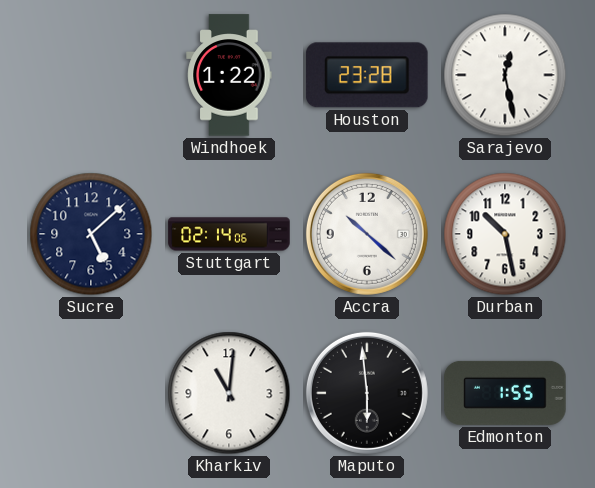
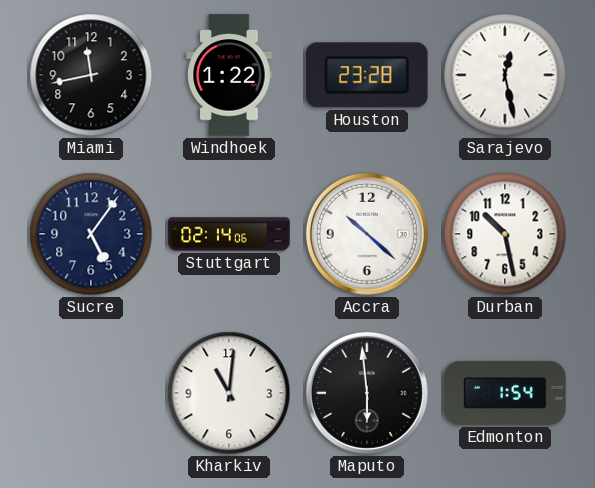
Miami: none -> 11:43
Sucre: 5:08 -> 5:06
Edmonton: 1:55 -> 1:54
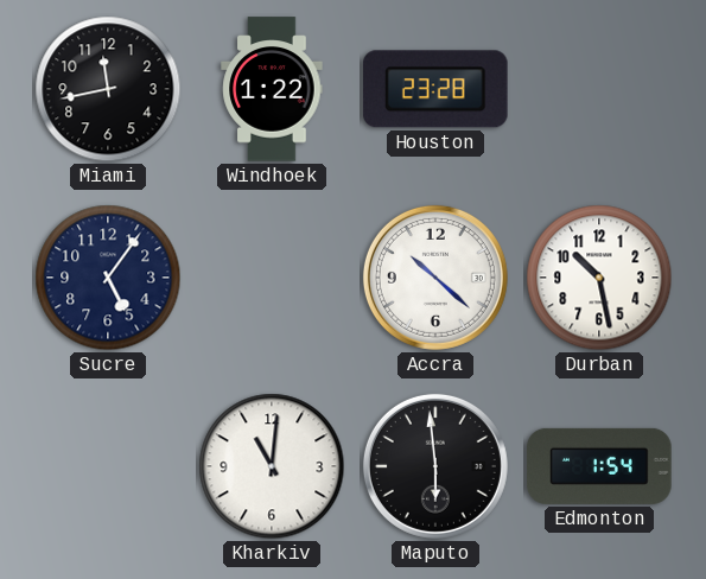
Sarajevo: 12:28 -> none
Stuttgart: 02:14 -> none
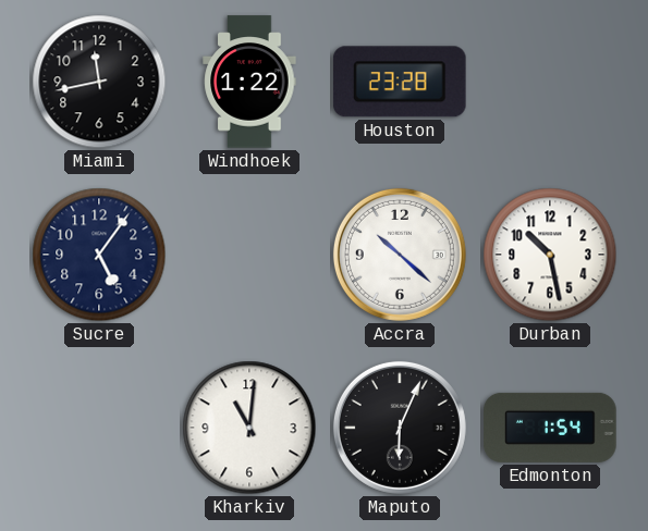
Maputo: 5:59 -> 6:04
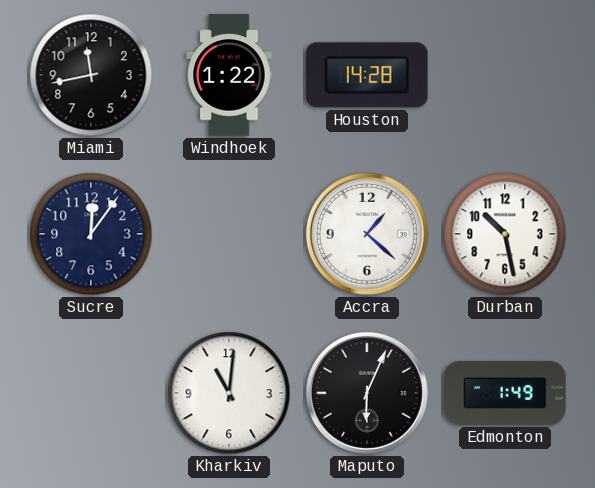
Houston: 23:28 -> 14:28
Sucre: 5:06 -> 12:06
Accra: 10:22 -> 1:22
Edmonton: 1:54 -> 1:49
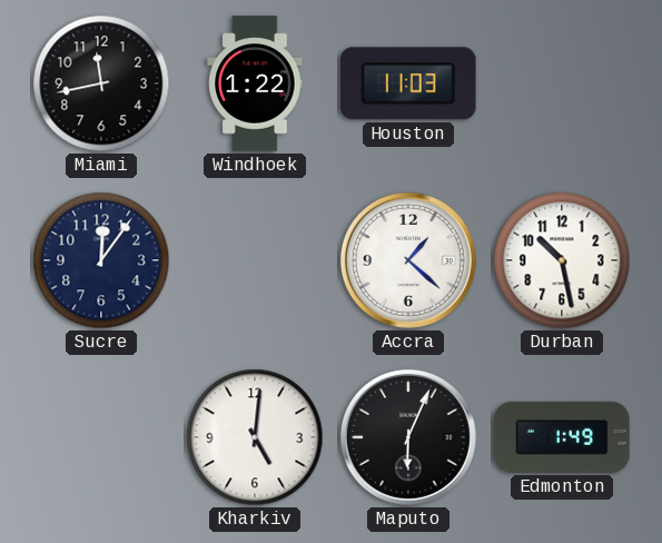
Houston: 14:28 -> 11:03
Kharkiv: 11:01 -> 5:01
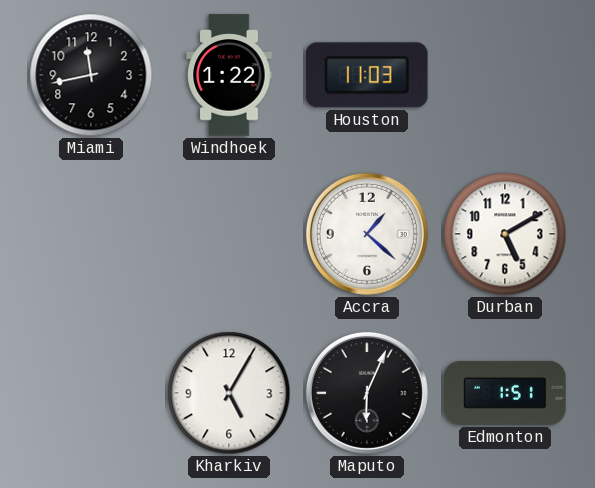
Sucre: 12:06 -> none
Durban: 10:28 -> 5:10
Kharkiv: 5:01 -> 5:05
Edmonton: 1:49 -> 1:51
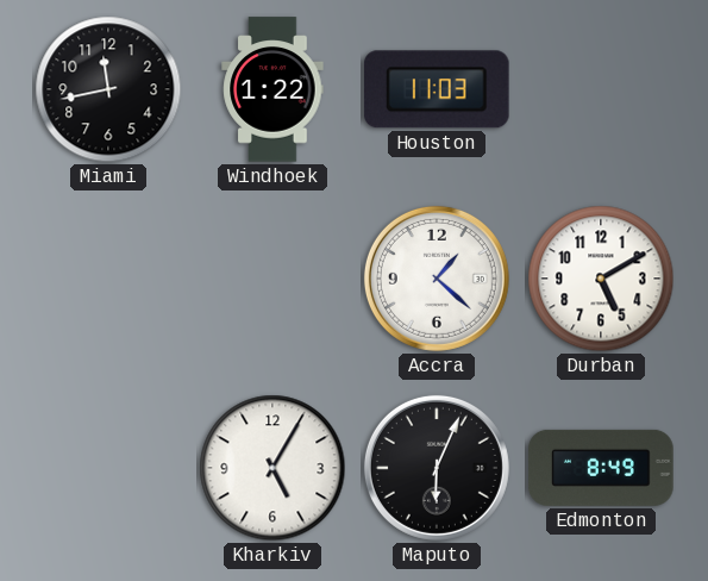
Edmonton: 1:51 -> 8:49
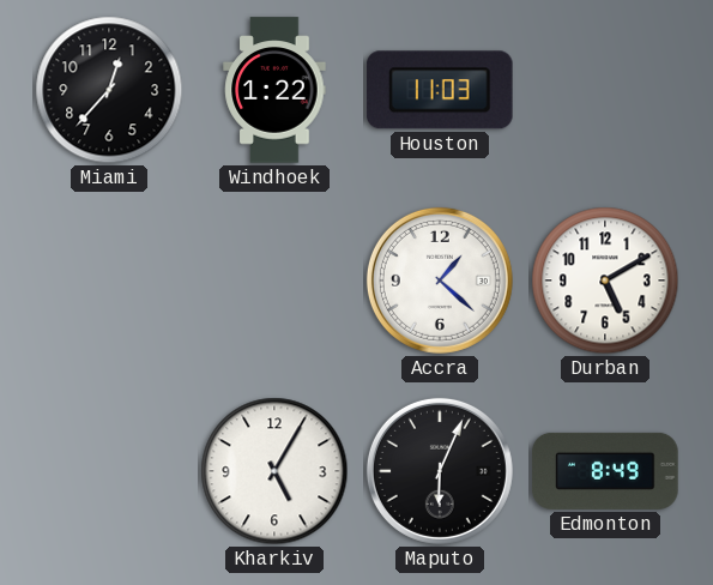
Miami: 11:43 -> 12:37
